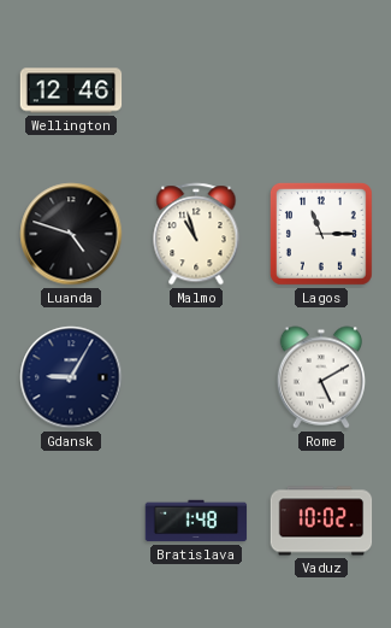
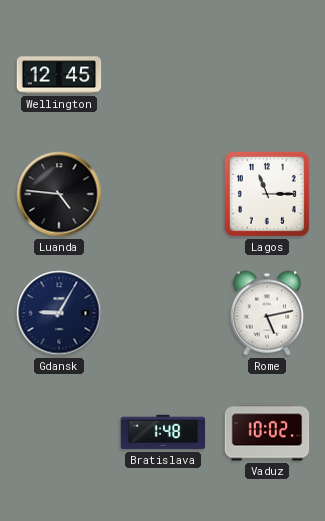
Wellington: 12:46 -> 12:45
Luanda: 4:48 -> 4:46
Malmo: 10:57 -> none
Rome: 5:10 -> 5:13
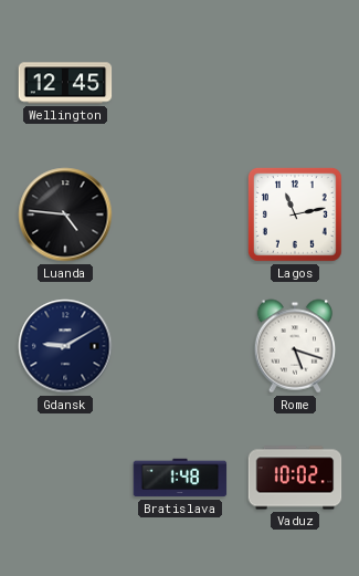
Lagos: 11:15 -> 11:13
Gdansk: 9:05 -> 9:10
Rome: 5:13 -> 5:18
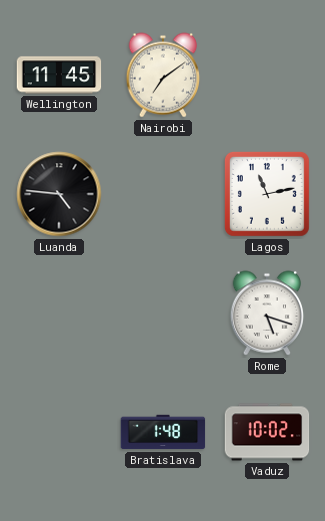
Wellington: 12:45 -> 11:45
Nairobi: none -> 7:09
Gdansk: 9:10 -> none
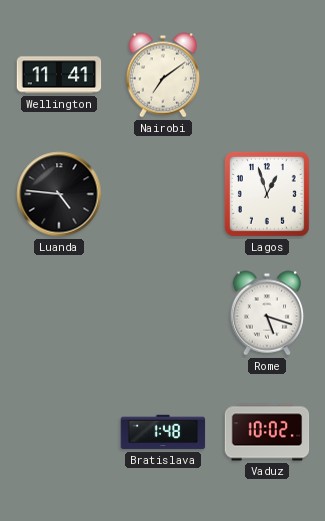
Wellington: 11:45 -> 11:41
Lagos: 11:13 -> 12:57
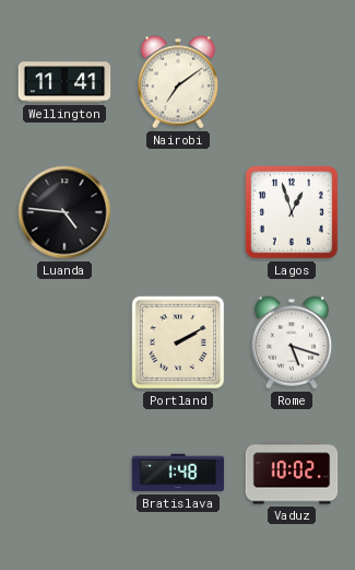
Portland: none -> 2:10
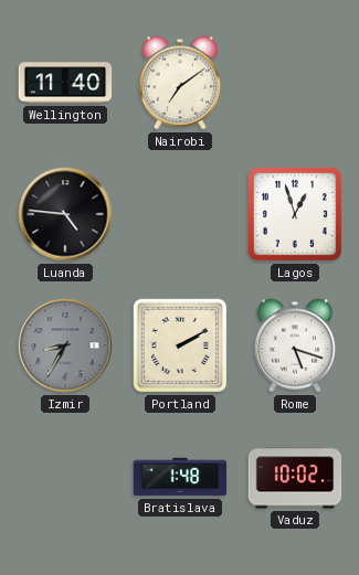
Wellington: 11:41 -> 11:40
Izmir: none -> 8:35
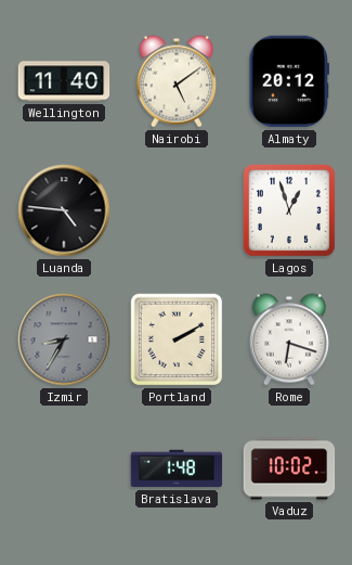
Nairobi: 7:09 -> 5:09
Almaty: none -> 20:12
Rome: 5:18 -> 6:18
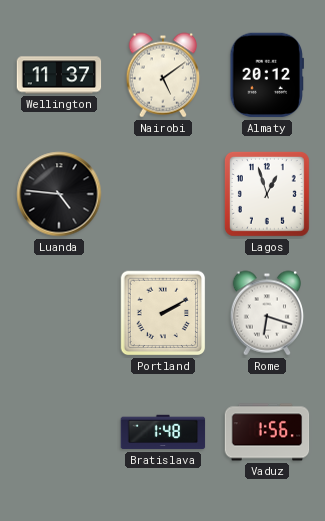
Wellington: 11:40 -> 11:37
Izmir: 8:35 -> none
Vaduz: 10:02 -> 1:56
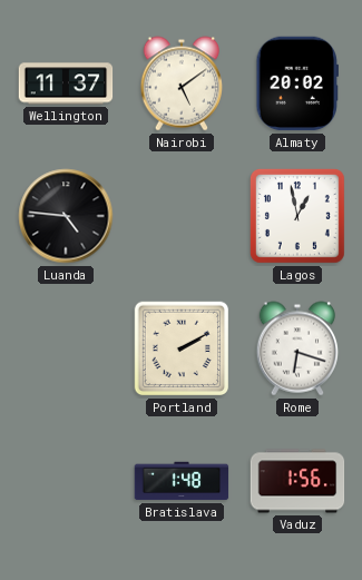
Almaty: 20:12 -> 20:02
Lagos: 12:57 -> 12:58
